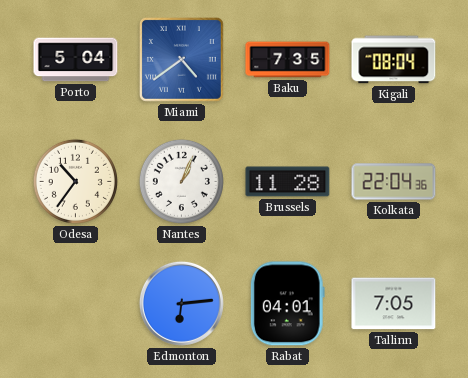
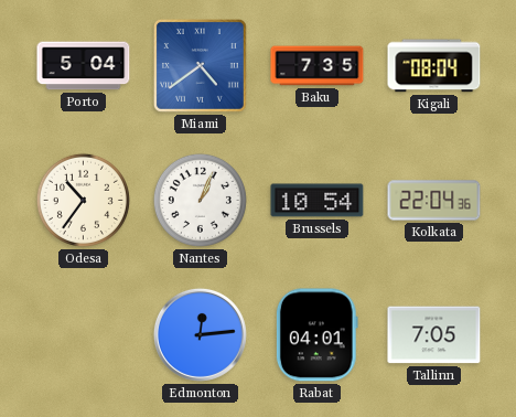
Brussels: 11:28 -> 10:54
Edmonton: 6:14 -> 12:14
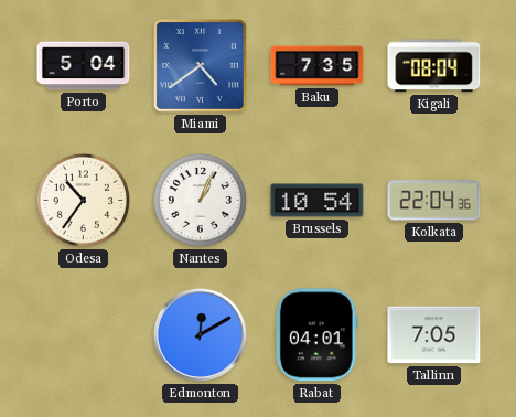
Edmonton: 12:14 -> 12:10
